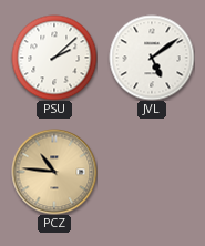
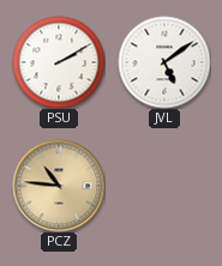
PSU: 2:08 -> 2:10
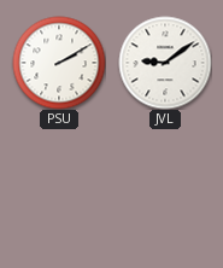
JVL: 5:09 -> 9:09
PCZ: 10:46 -> none
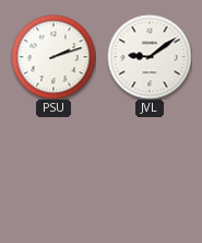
PSU: 2:10 -> 2:12
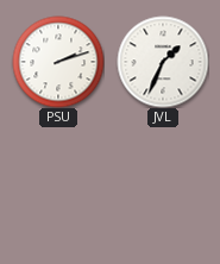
JVL: 9:09 -> 1:34
